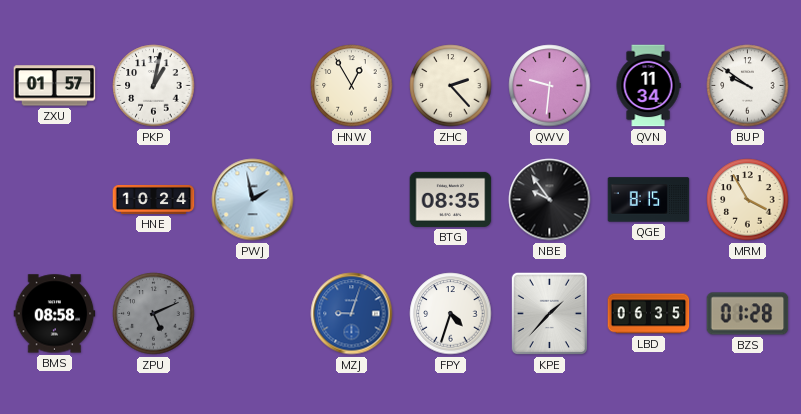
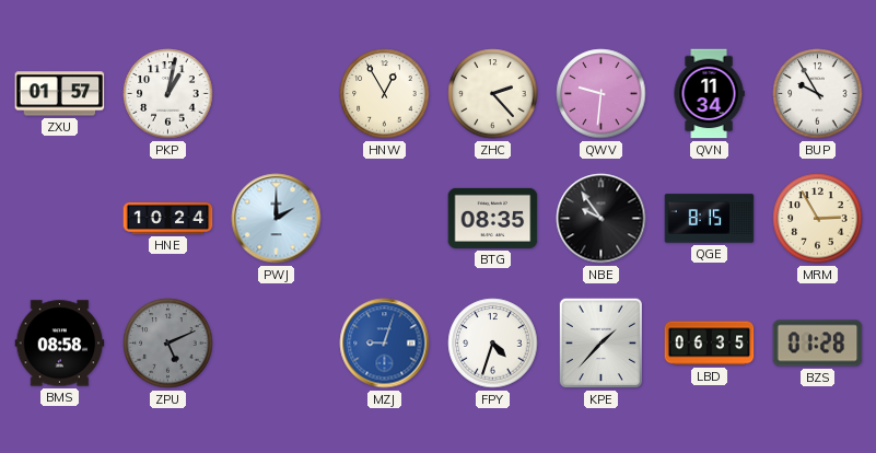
BUP: 9:51 -> 9:55
PWJ: 1:58 -> 2:00
MRM: 3:55 -> 2:55
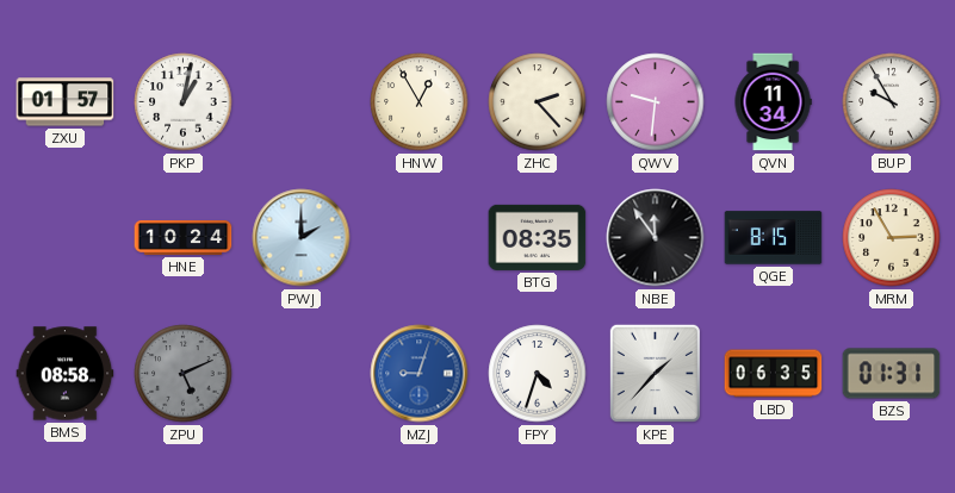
NBE: 9:54 -> 11:54
BZS: 01:28 -> 01:31
